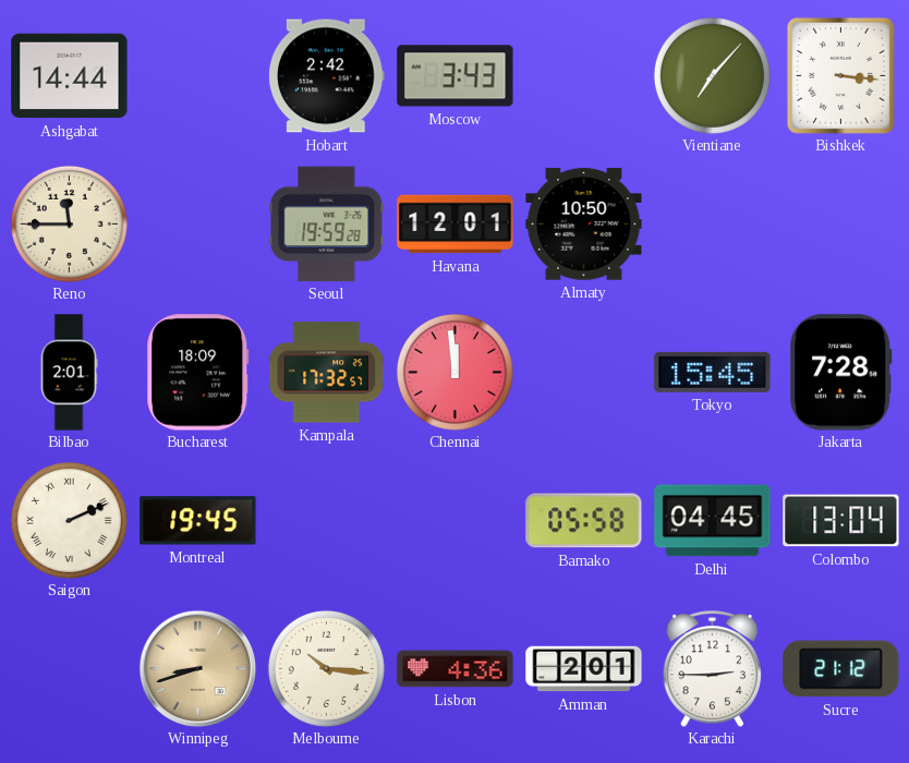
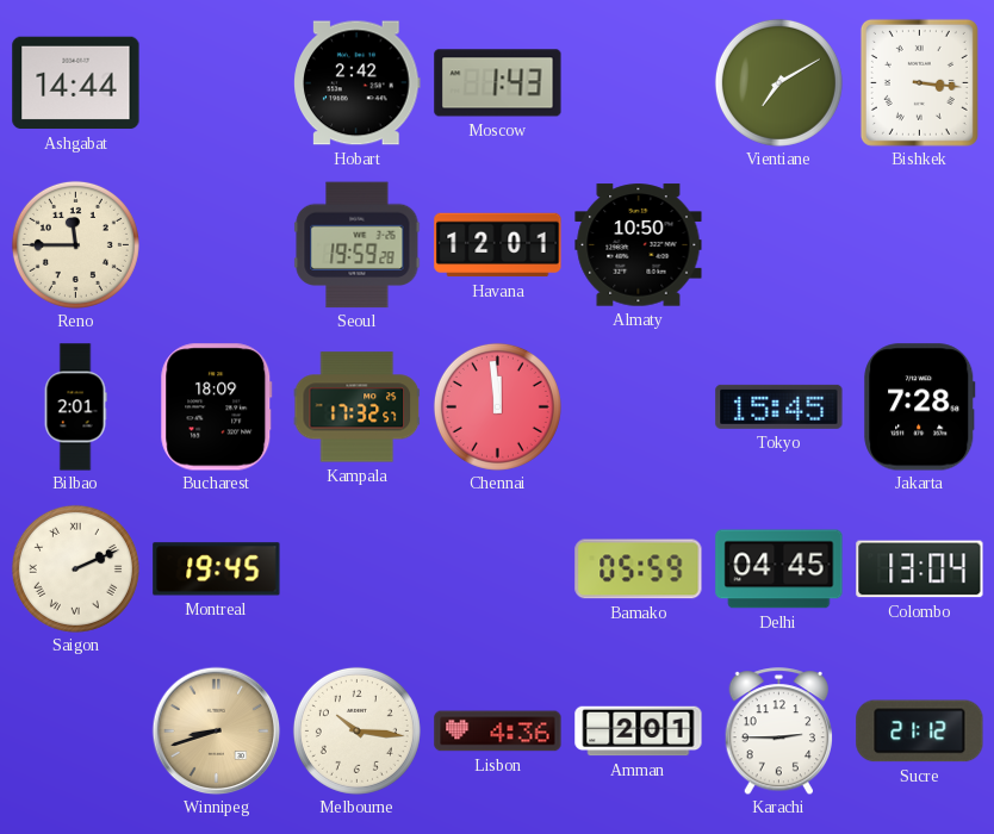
Moscow: 3:43 -> 1:43
Vientiane: 7:07 -> 7:10
Bamako: 05:58 -> 05:59
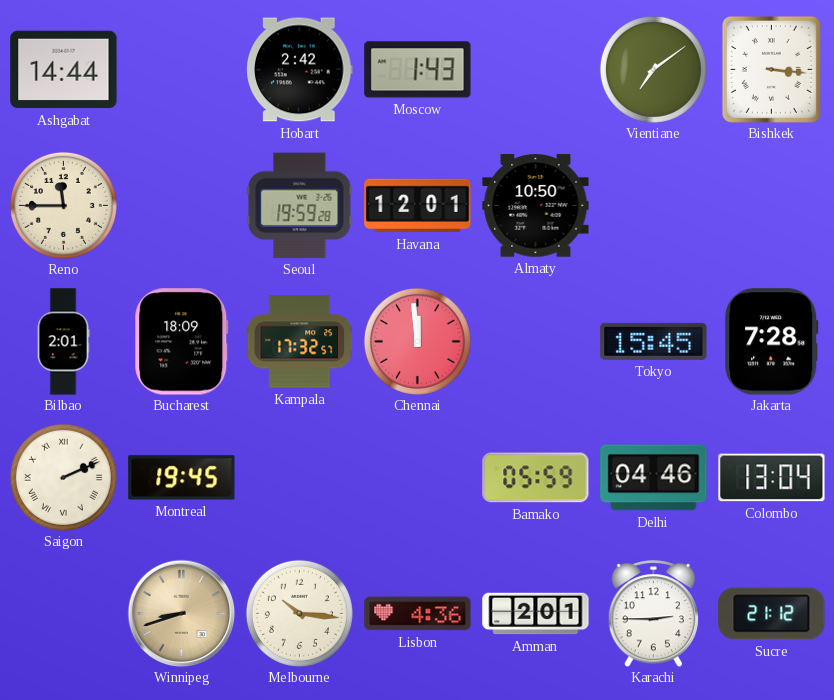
Vientiane: 7:10 -> 7:09
Delhi: 04:45 -> 04:46
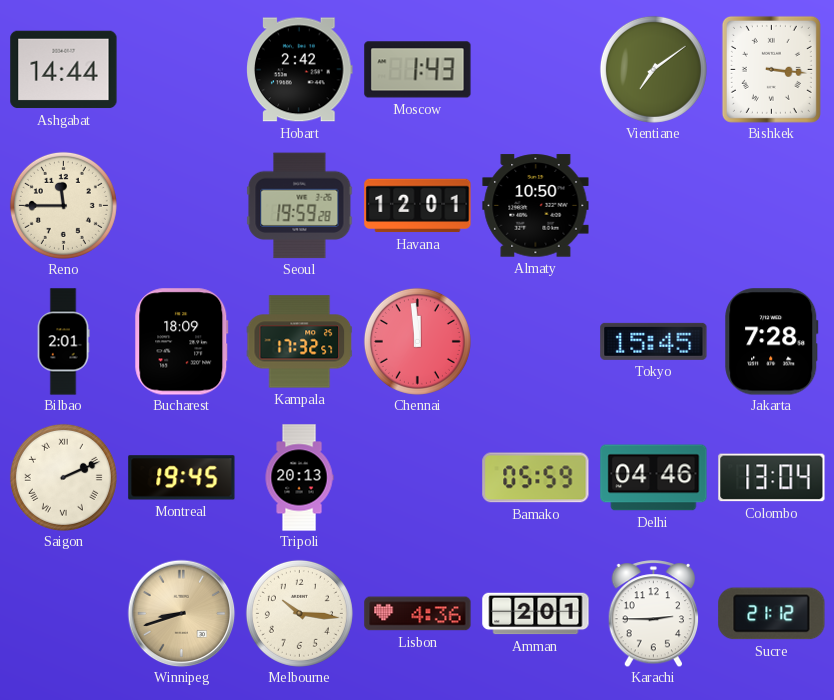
Tripoli: none -> 20:13
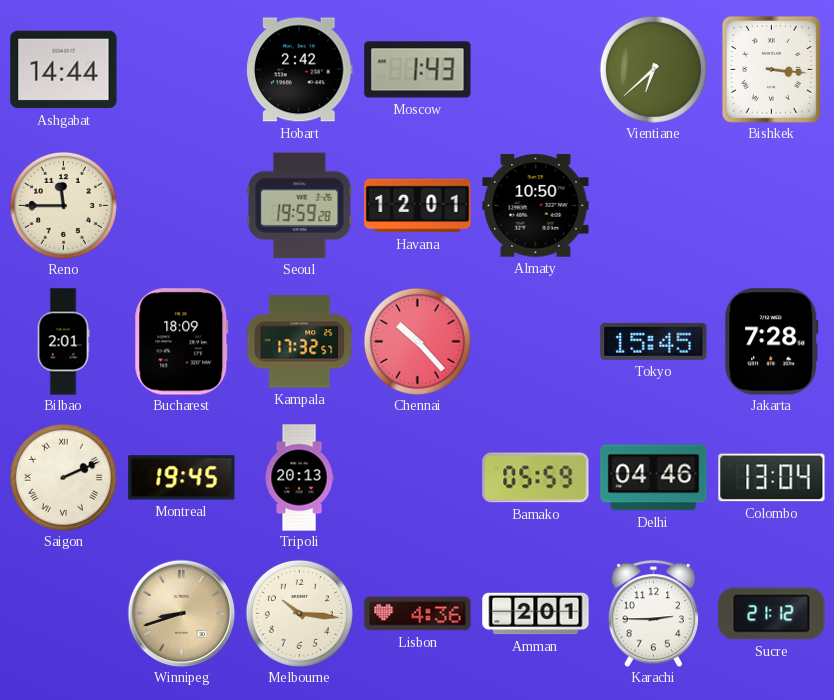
Vientiane: 7:09 -> 6:38
Chennai: 11:59 -> 10:23
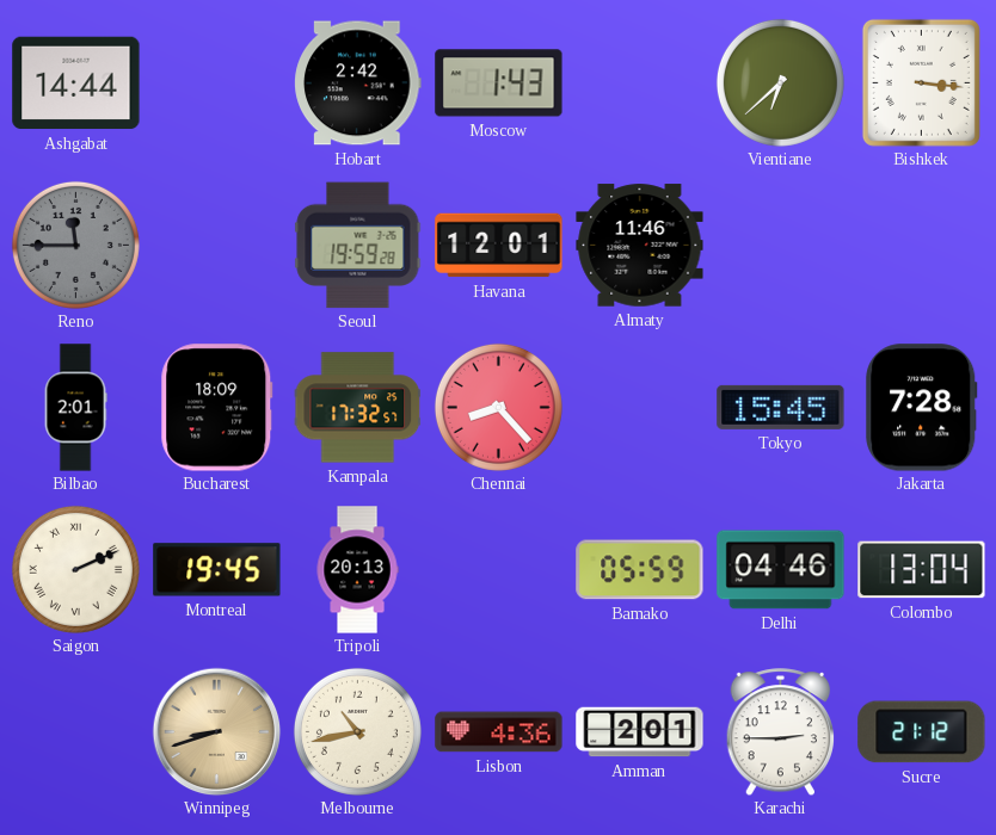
Reno dial: cream -> grey
Almaty: 10:50 -> 11:46
Chennai: 10:23 -> 8:23
Melbourne: 10:16 -> 10:43
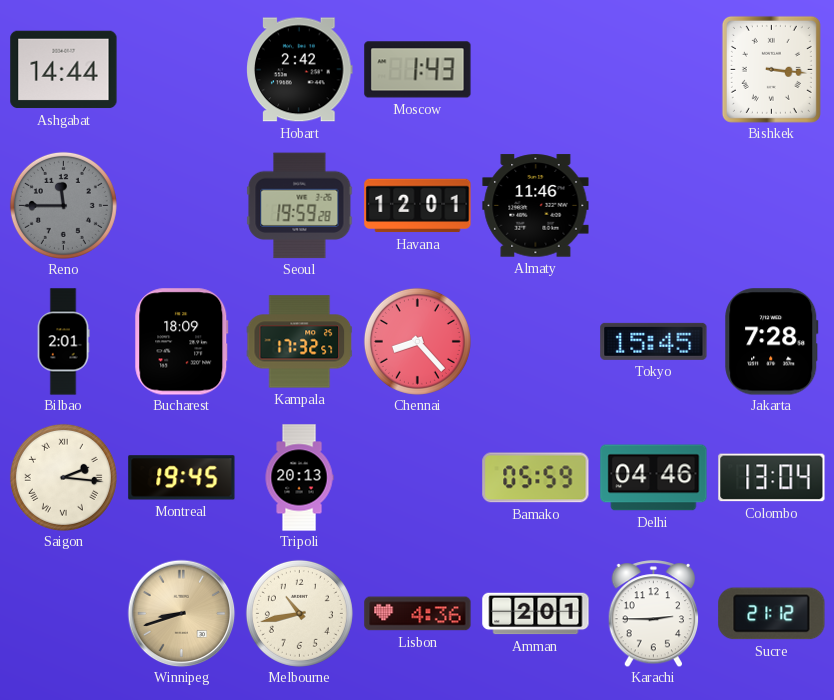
Vientiane: 6:38 -> none
Saigon: 2:11 -> 2:16
